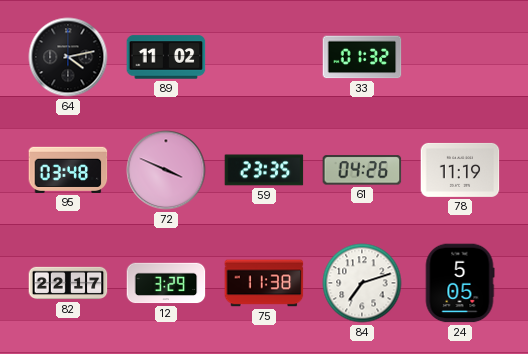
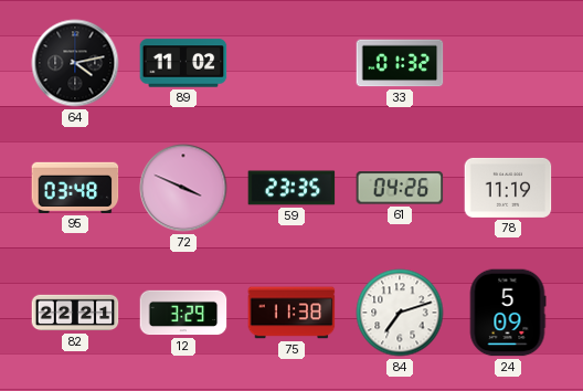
82: 22:17 -> 22:21
24: 5:05 -> 5:09
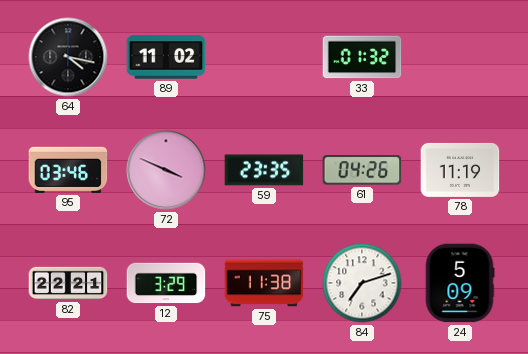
64: 4:13 -> 4:17
95: 03:48 -> 03:46
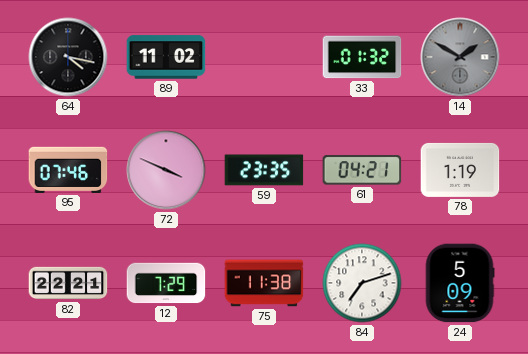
14: none -> 1:50
95: 03:46 -> 07:46
61: 04:26 -> 04:21
78: 11:19 -> 1:19
12: 3:29 -> 7:29
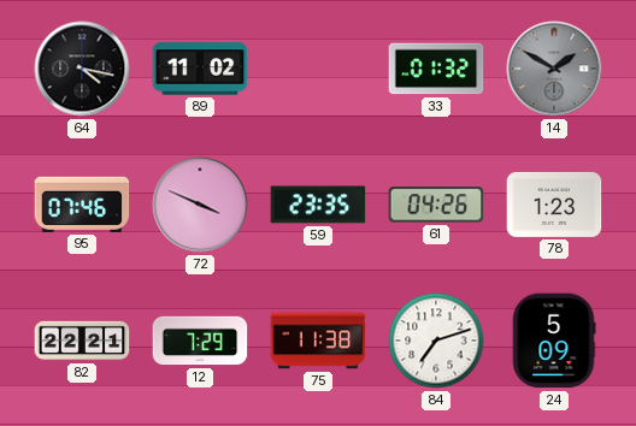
61: 04:21 -> 04:26
78: 1:19 -> 1:23
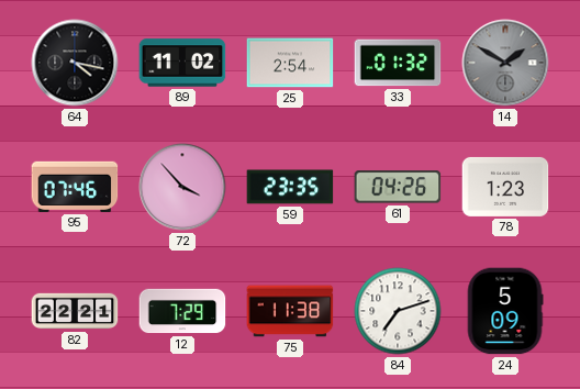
25: none -> 2:54
72: 3:49 -> 3:53
